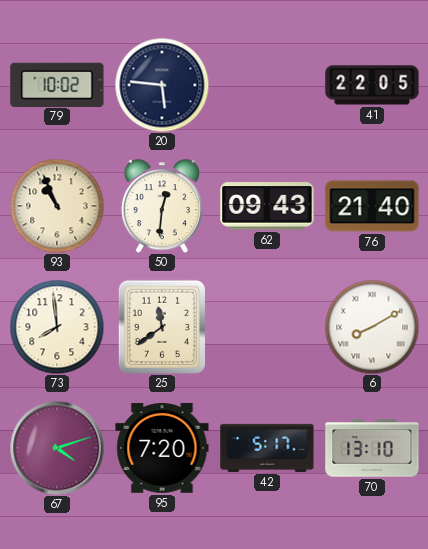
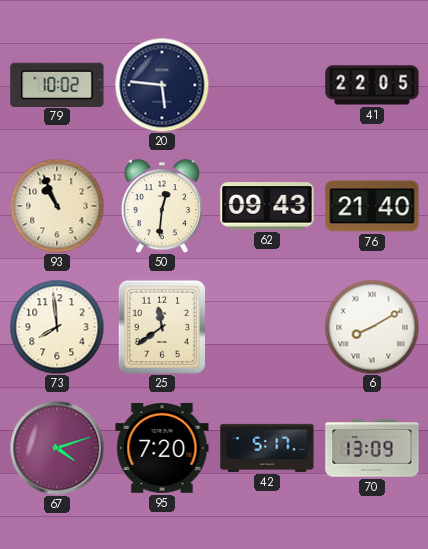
70: 13:10 -> 13:09
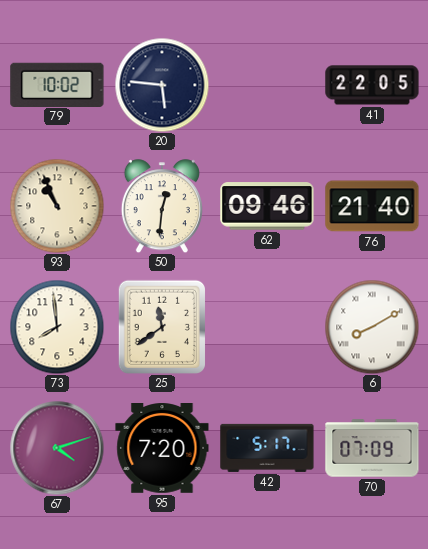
62: 09:43 -> 09:46
70: 13:09 -> 07:09
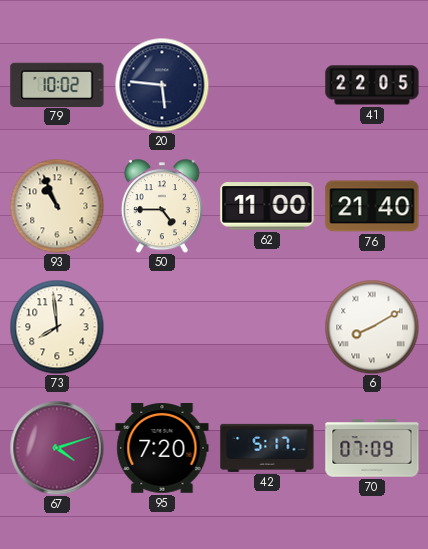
50: 12:31 -> 4:45
62: 09:46 -> 11:00
25: 11:39 -> none
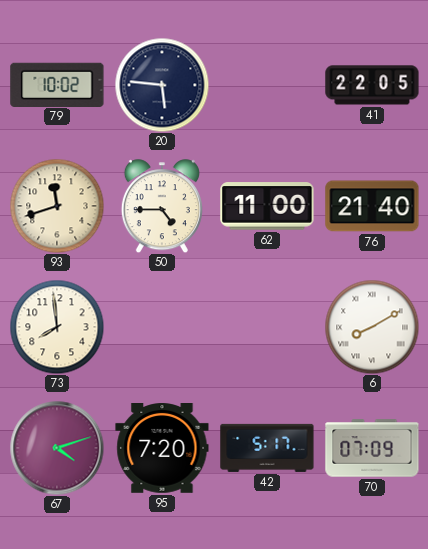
93: 10:56 -> 11:42
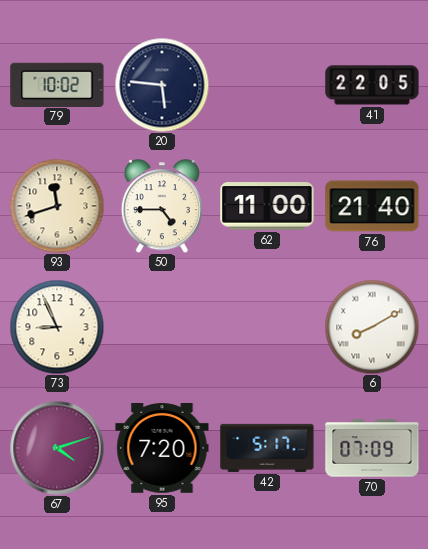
73: 7:59 -> 8:56
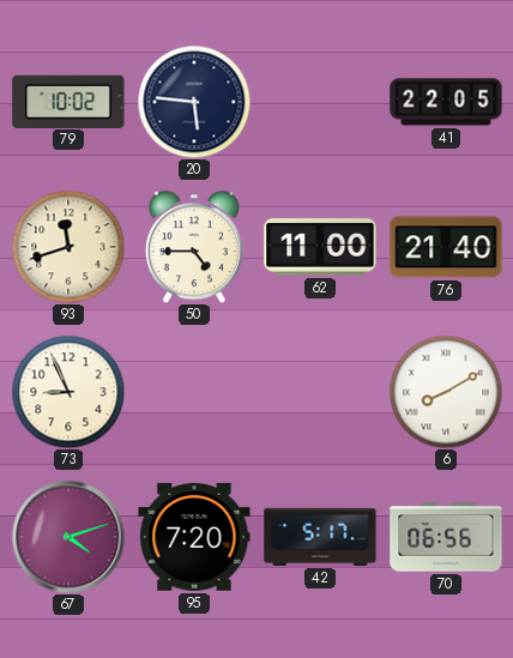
70: 07:09 -> 06:56
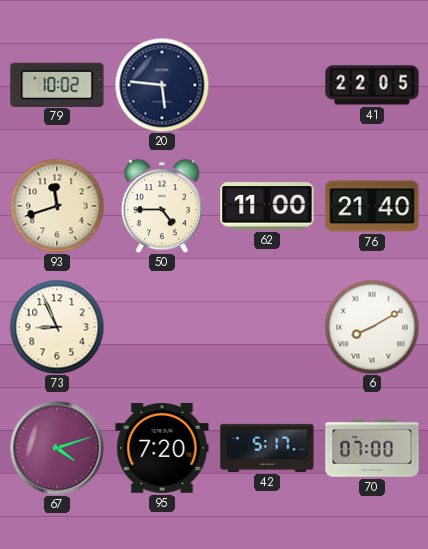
70: 06:56 -> 07:00
